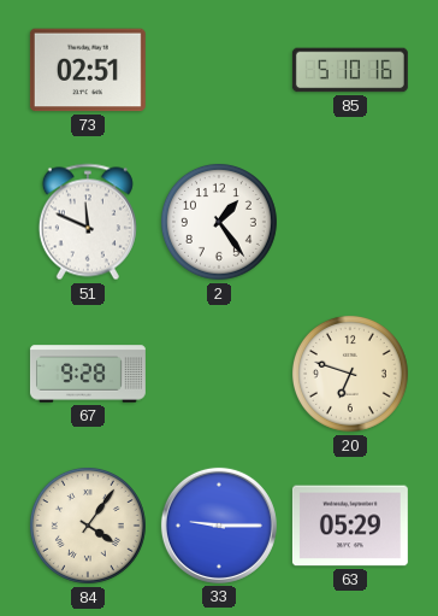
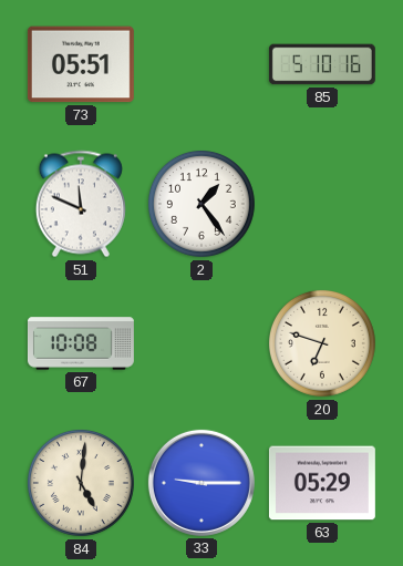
73: 02:51 -> 05:51
67: 9:28 -> 10:08
84: 4:06 -> 5:01
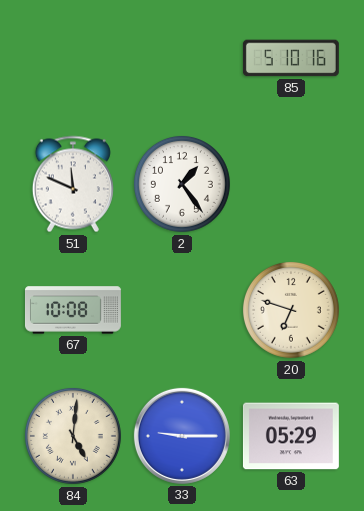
73: 05:51 -> none
